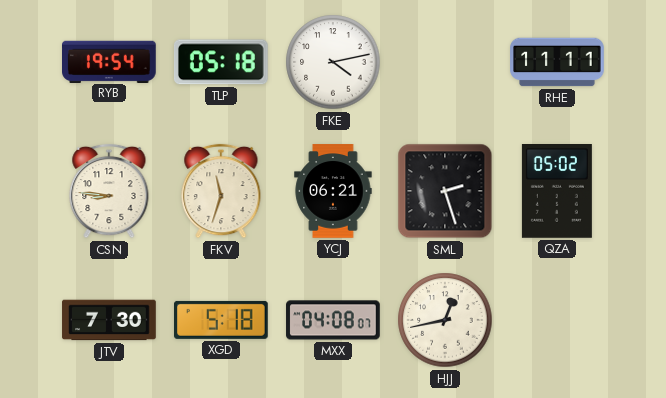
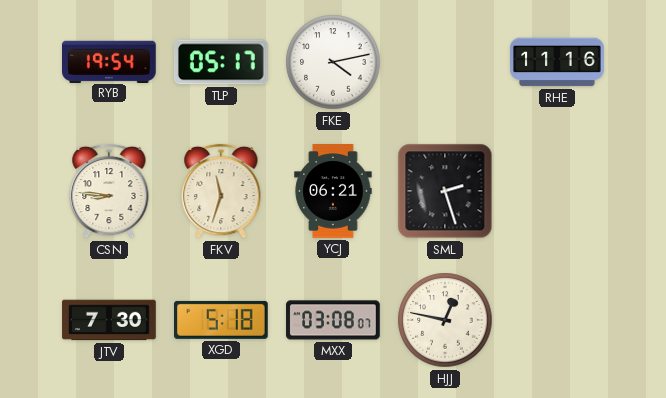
TLP: 05:18 -> 05:17
RHE: 11:11 -> 11:16
QZA: 05:02 -> none
MXX: 04:08 -> 03:08
HJJ: 12:43 -> 12:47
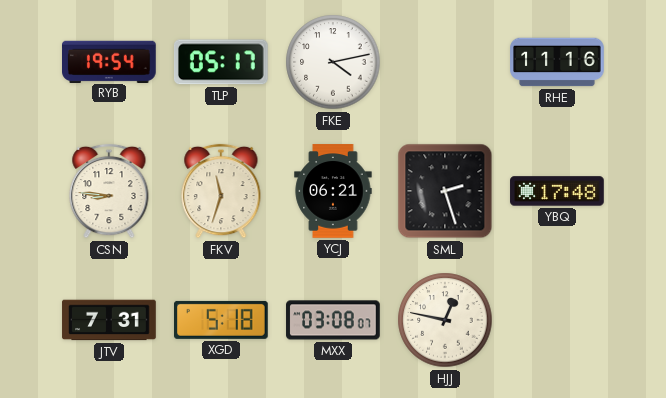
YBQ: none -> 17:48
JTV: 7:30 -> 7:31
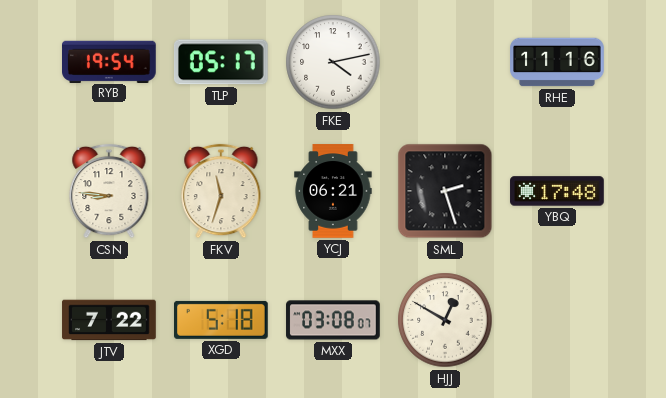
JTV: 7:31 -> 7:22
HJJ: 12:47 -> 12:50
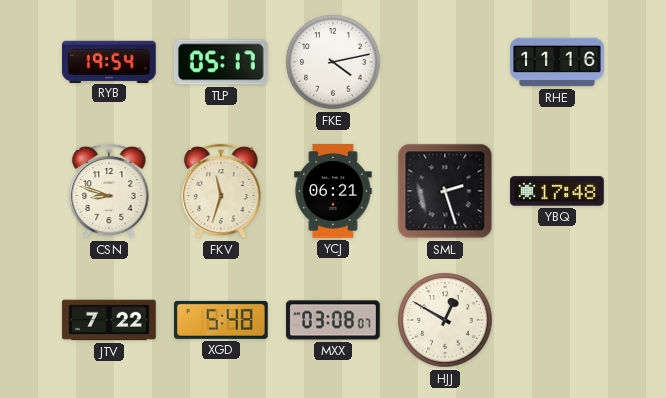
CSN: 8:46 -> 8:48
XGD: 5:18 -> 5:48
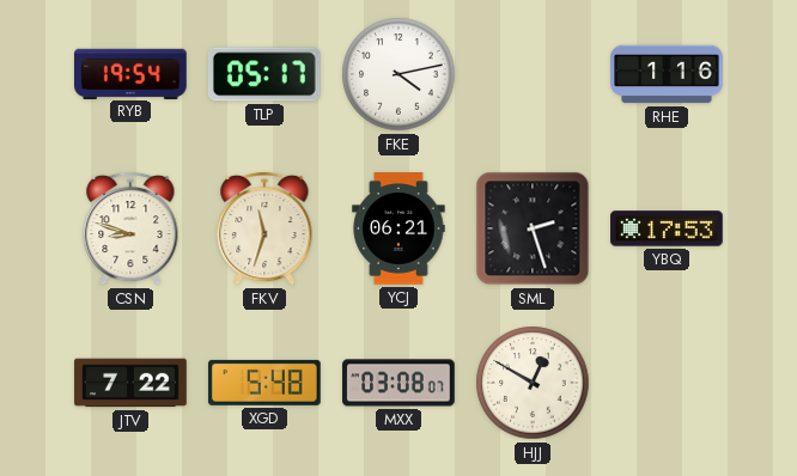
RHE: 11:16 -> 1:16
YBQ: 17:48 -> 17:53
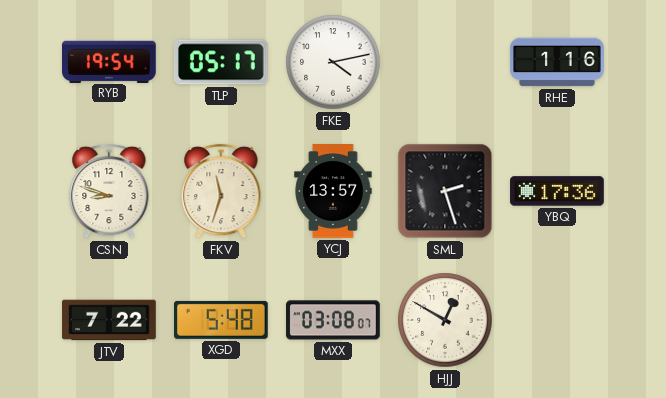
YCJ: 06:21 -> 13:57
YBQ: 17:53 -> 17:36
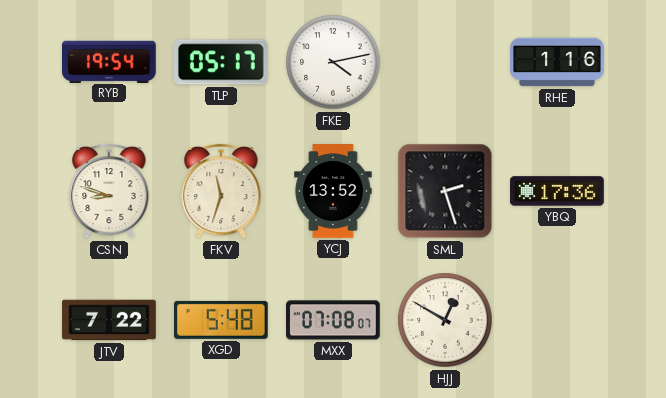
YCJ: 13:57 -> 13:52
MXX: 03:08 -> 07:08
